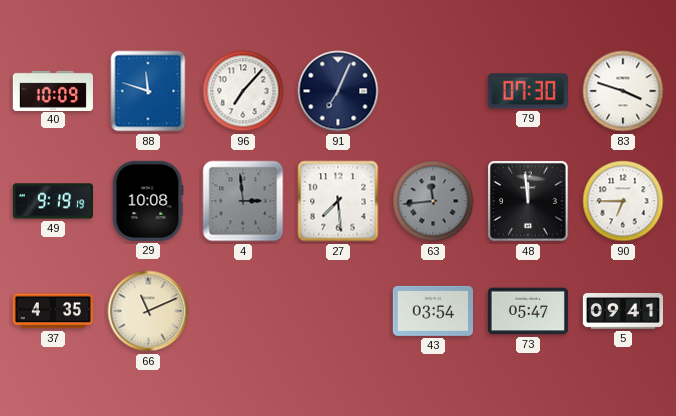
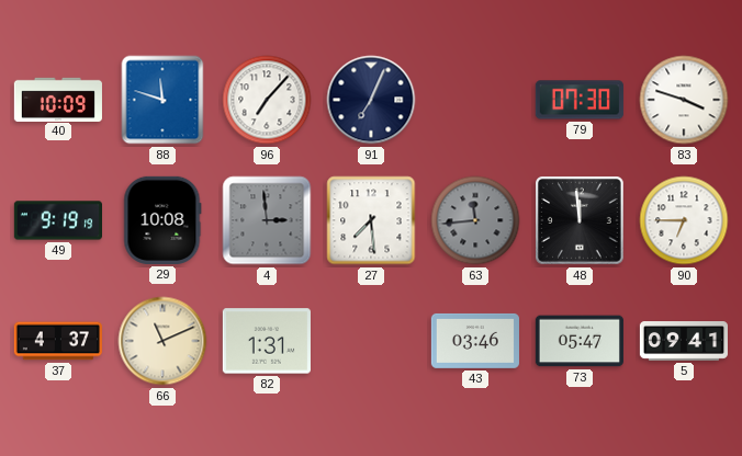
37: 4:35 -> 4:37
82: none -> 1:31
43: 03:54 -> 03:46
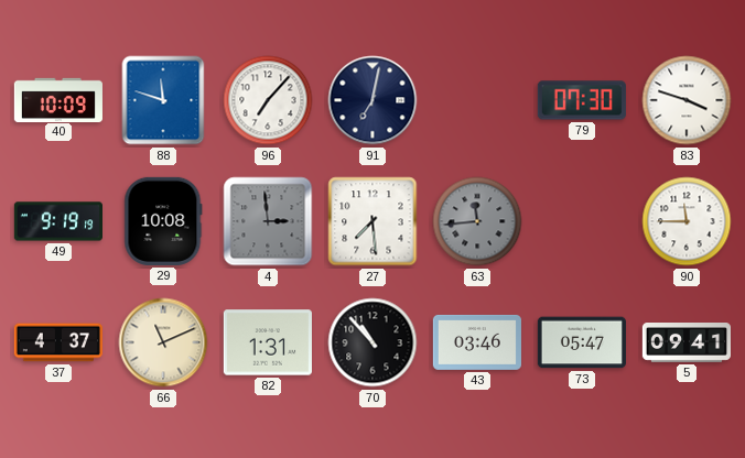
91: 7:04 -> 7:02
48: 11:59 -> none
90: 6:45 -> 11:45
70: none -> 10:53
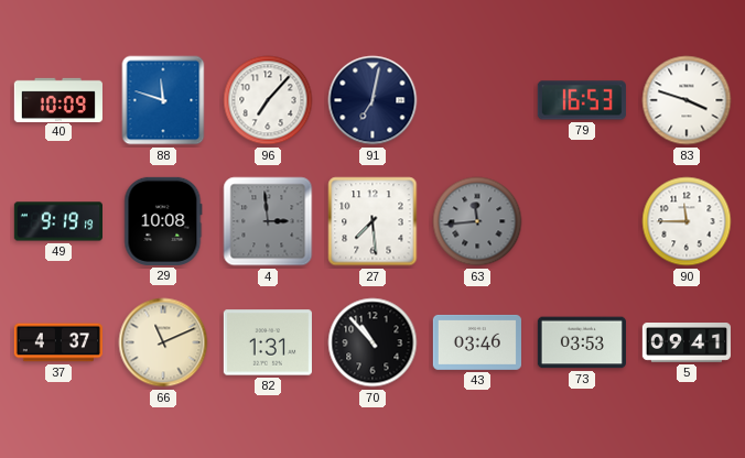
79: 07:30 -> 16:53
73: 05:47 -> 03:53
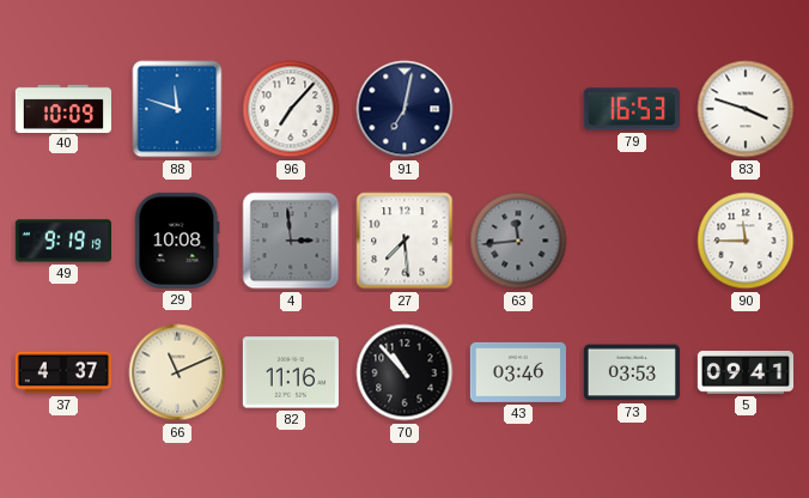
82: 1:31 -> 11:16
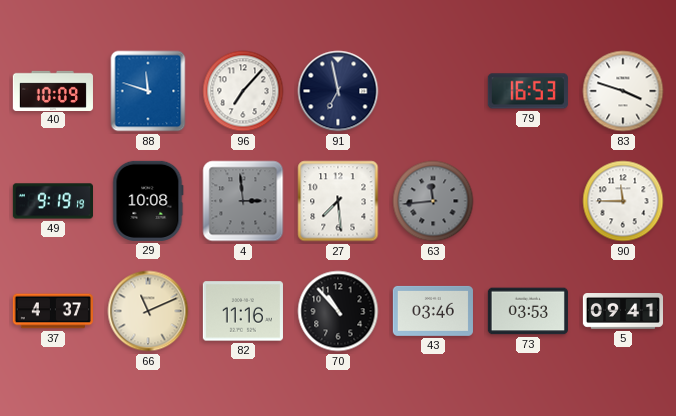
91: 7:02 -> 6:58
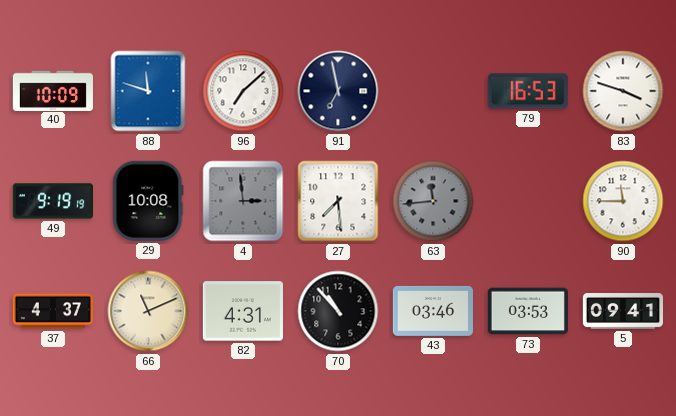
96: 7:07 -> 7:08
82: 11:16 -> 4:31
